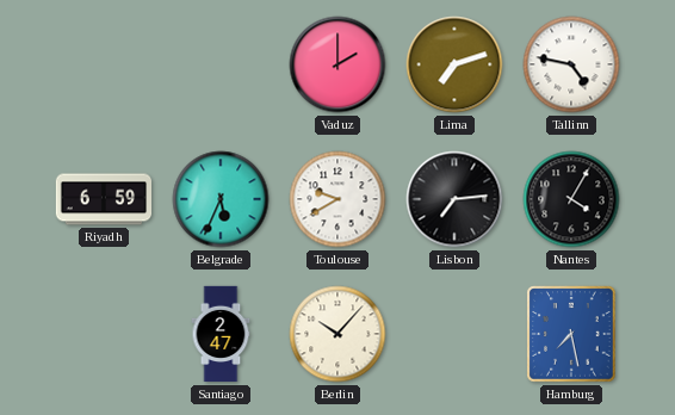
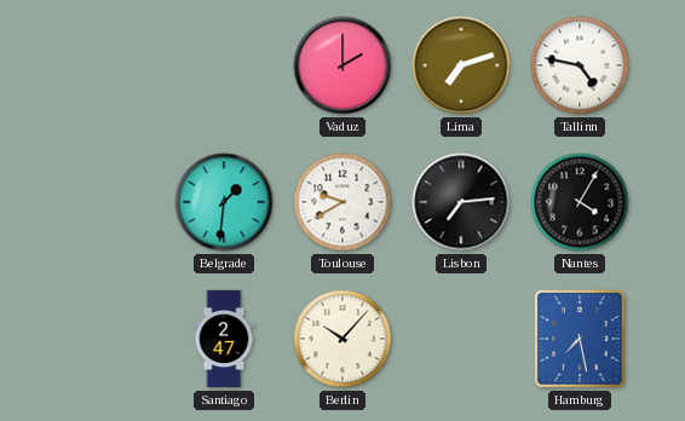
Riyadh: 6:59 -> none
Belgrade: 5:34 -> 1:31
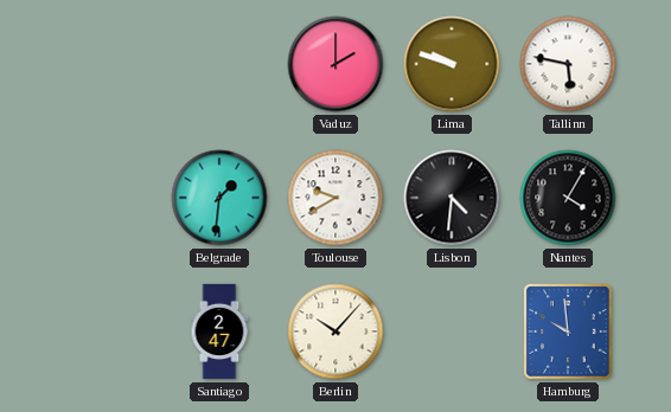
Lima: 7:12 -> 9:48
Tallinn: 4:47 -> 5:47
Lisbon: 7:14 -> 4:31
Hamburg: 7:28 -> 9:59
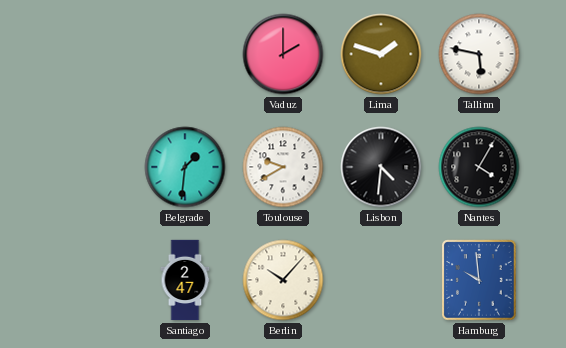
Lima: 9:48 -> 1:48
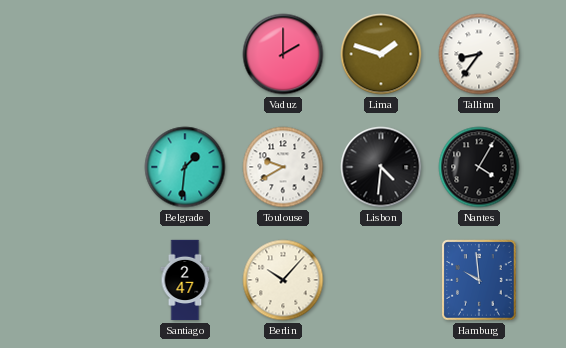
Tallinn: 5:47 -> 8:36
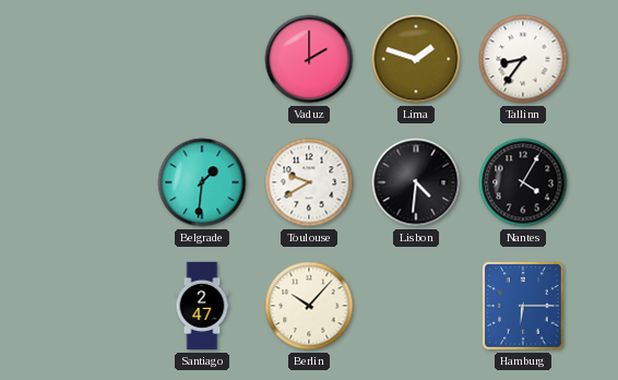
Hamburg: 9:59 -> 6:15
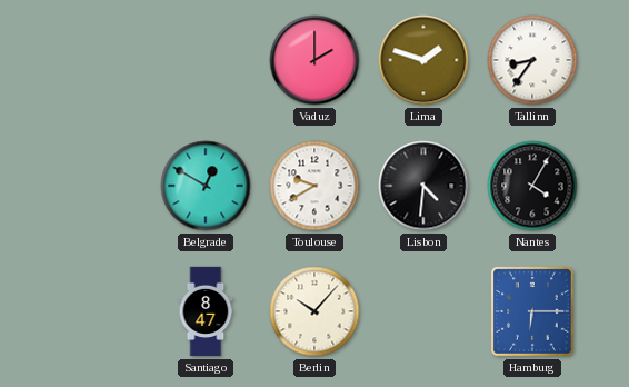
Belgrade: 1:31 -> 12:50
Santiago: 2:47 -> 8:47
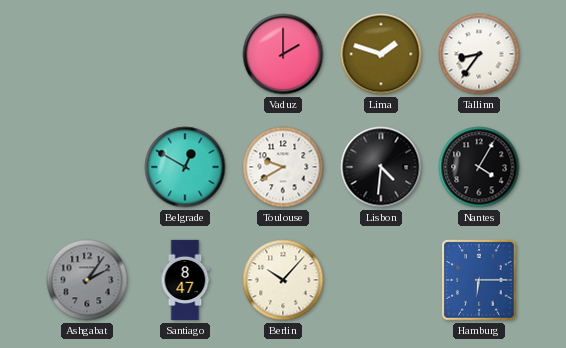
Ashgabat: none -> 2:06
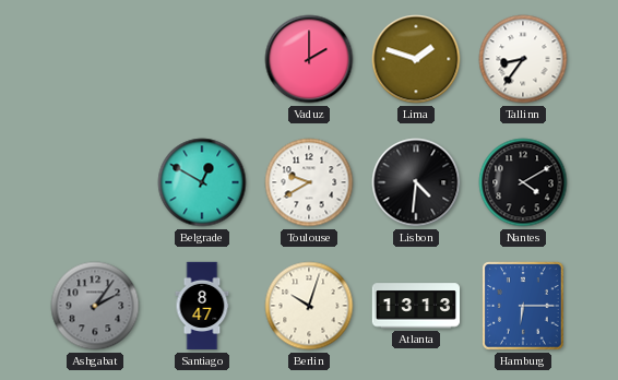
Nantes: 4:05 -> 4:10
Berlin: 10:07 -> 10:03
Atlanta: none -> 13:13
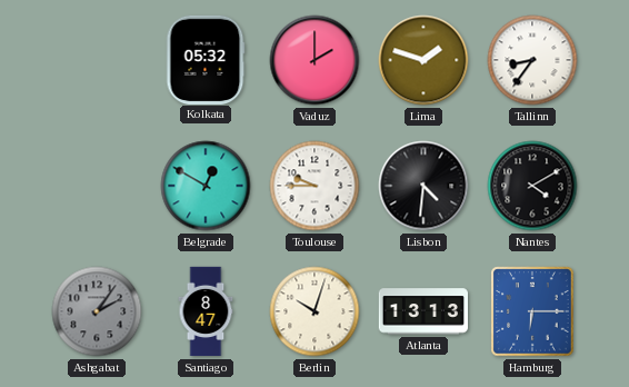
Kolkata: none -> 05:32
Toulouse: 9:40 -> 9:45
